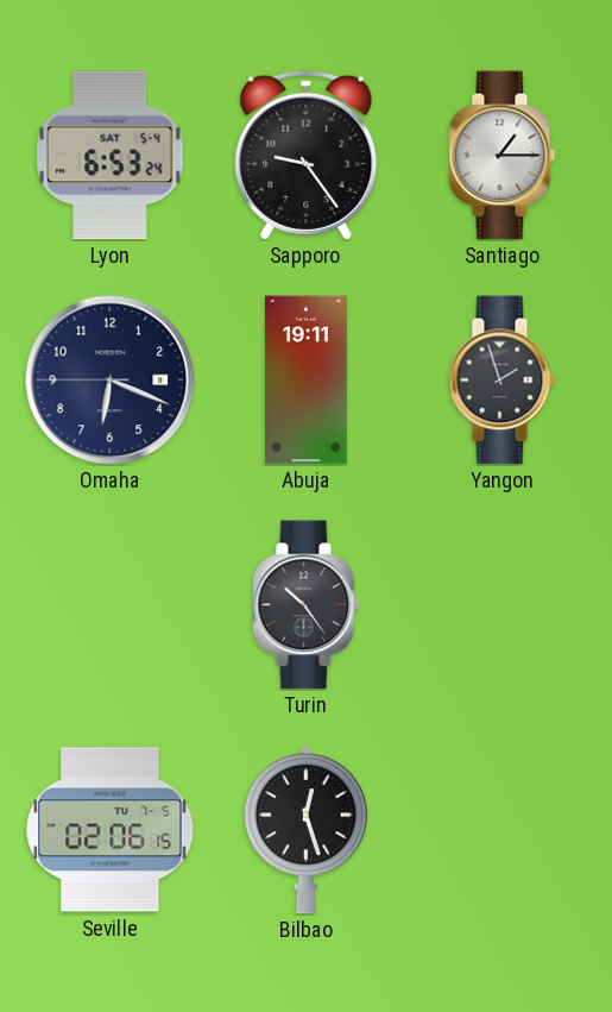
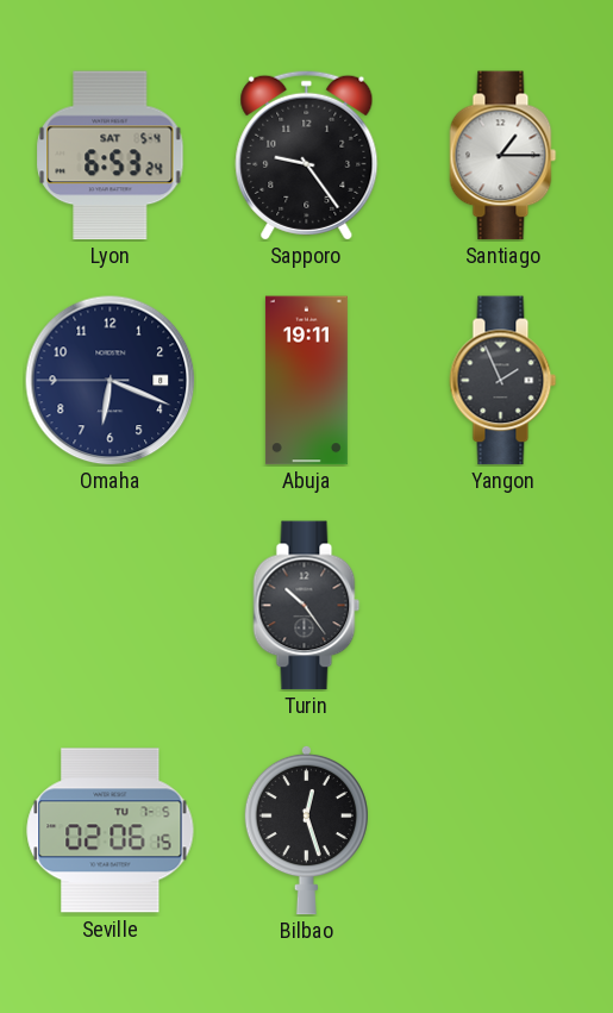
Yangon: 1:57 -> 1:56
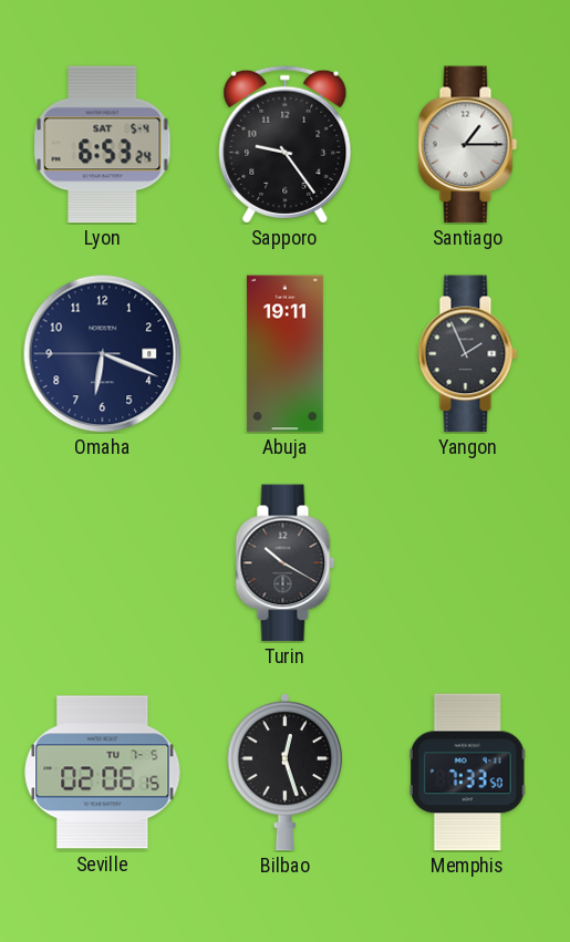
Turin: 10:24 -> 10:20
Memphis: none -> 7:33
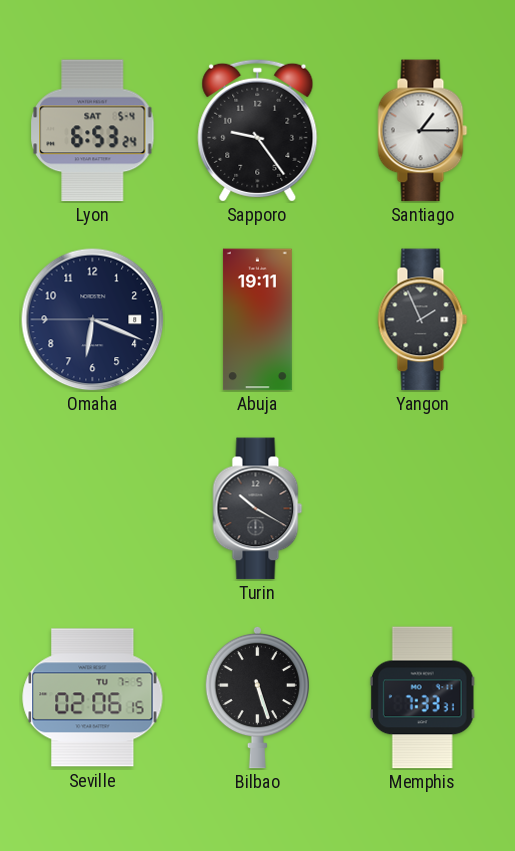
Bilbao: 12:27 -> 5:27
Memphis: 7:33:50 -> 7:33:31
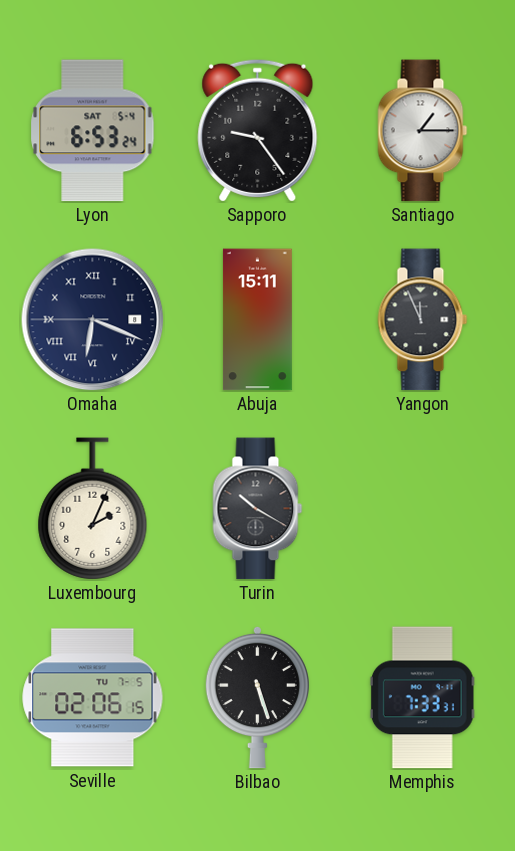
Omaha numerals: Arabic -> Roman
Abuja: 19:11 -> 15:11
Yangon: 1:56 -> 11:56
Luxembourg: none -> 2:04
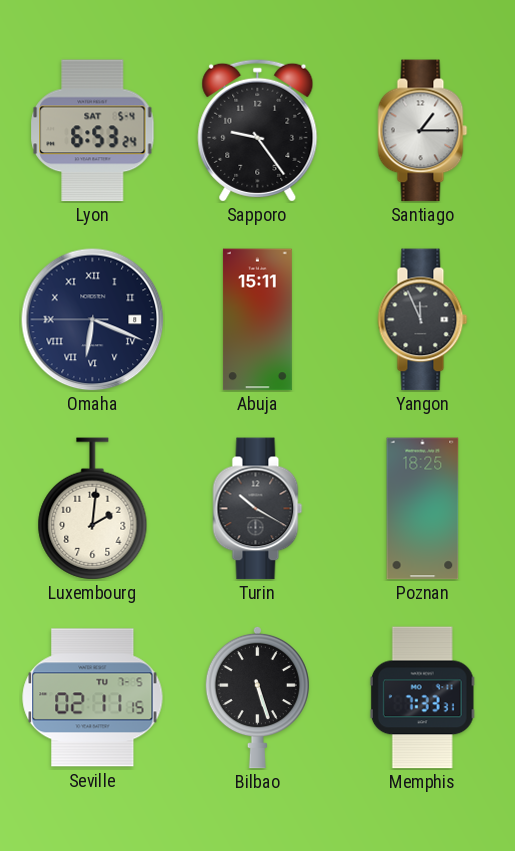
Luxembourg: 2:04 -> 2:01
Poznan: none -> 18:25
Seville: 02:06 -> 02:11
